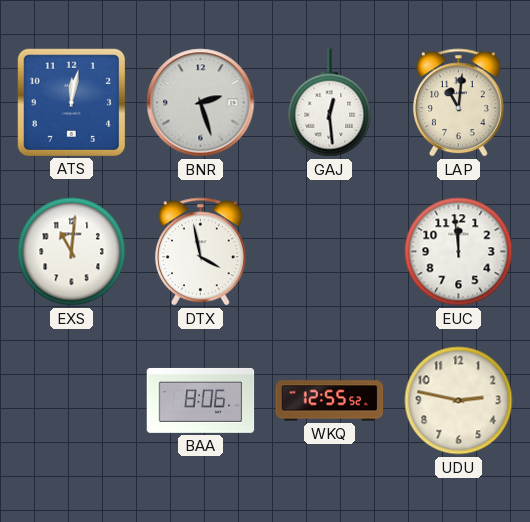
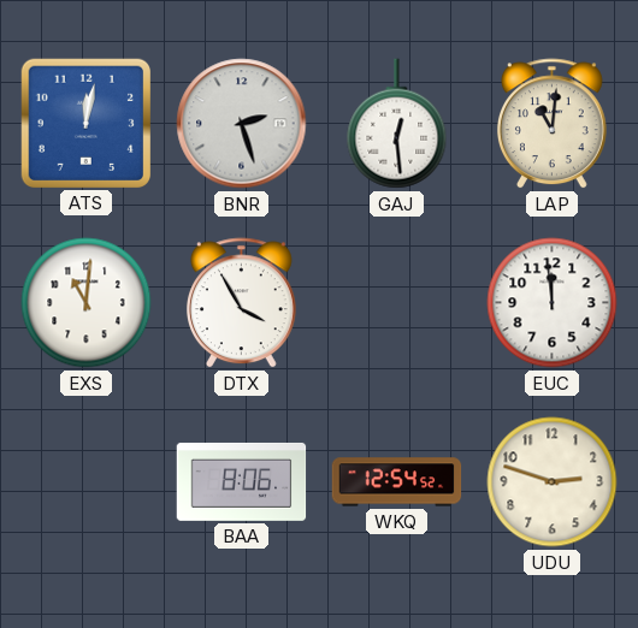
DTX: 3:58 -> 3:55
WKQ: 12:55 -> 12:54
UDU: 2:47 -> 2:48
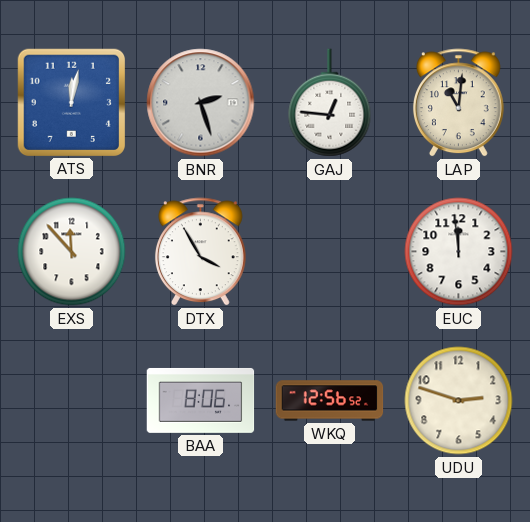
GAJ: 12:29 -> 12:46
EXS: 11:01 -> 11:53
WKQ: 12:54 -> 12:56
